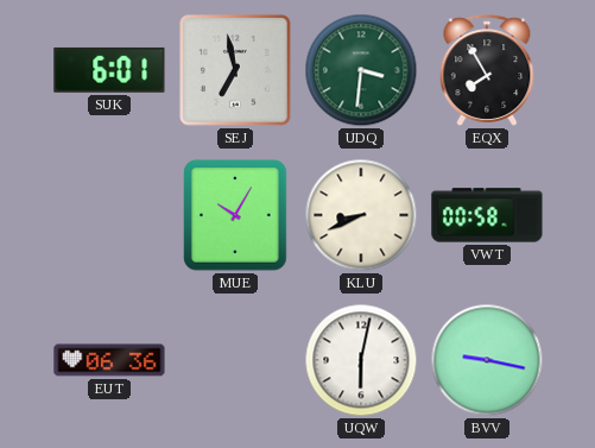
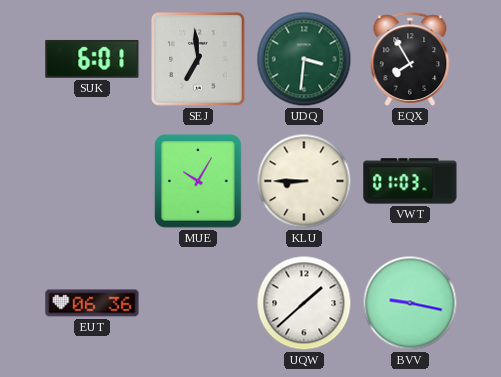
SEJ: 6:58 -> 6:59
KLU: 8:41 -> 8:45
VWT: 00:58 -> 01:03
UQW: 6:02 -> 1:38
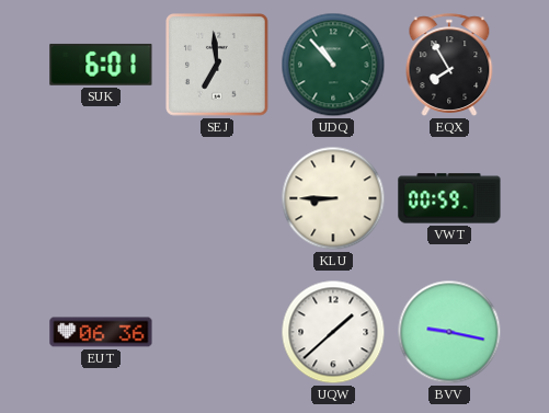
UDQ: 3:31 -> 10:53
MUE: 10:05 -> none
VWT: 01:03 -> 00:59
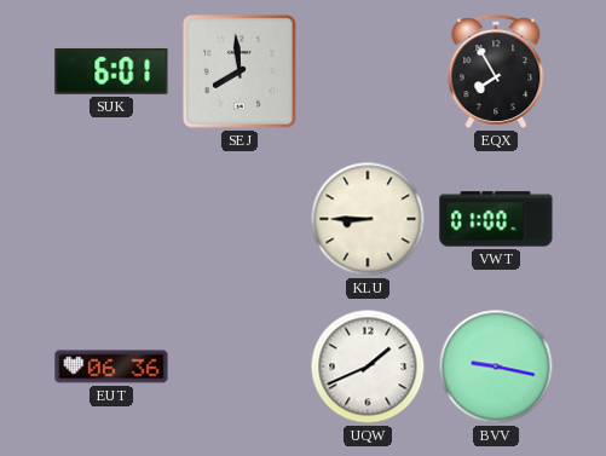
SEJ: 6:59 -> 7:59
UDQ: 10:53 -> none
VWT: 00:59 -> 01:00
UQW: 1:38 -> 1:41
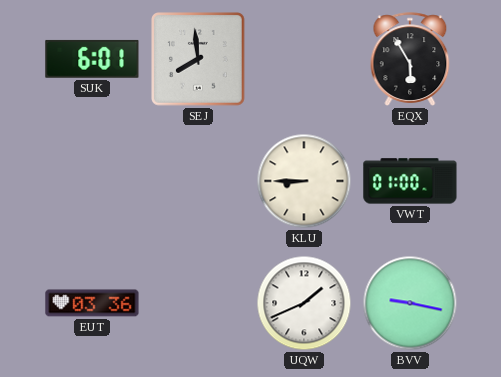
EQX: 7:55 -> 5:55
EUT: 06:36 -> 03:36
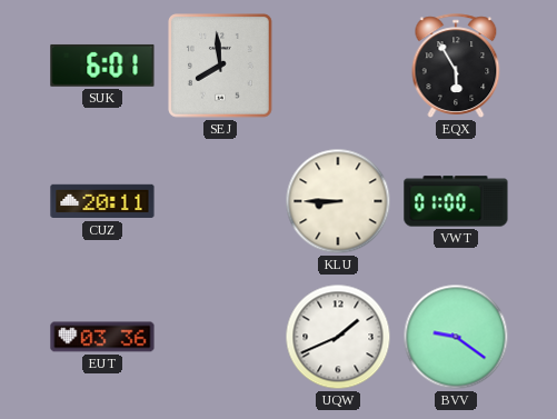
CUZ: none -> 20:11
BVV: 9:17 -> 9:21
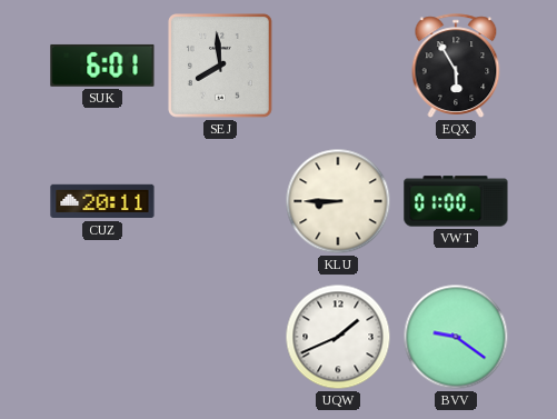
EUT: 03:36 -> none
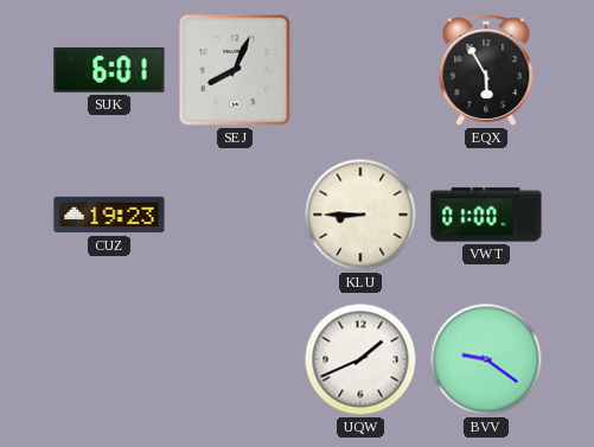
SEJ: 7:59 -> 8:04
CUZ: 20:11 -> 19:23
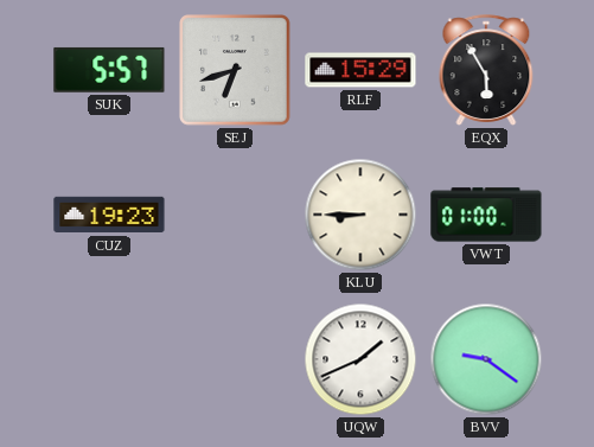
SUK: 6:01 -> 5:57
SEJ: 8:04 -> 6:42
RLF: none -> 15:29
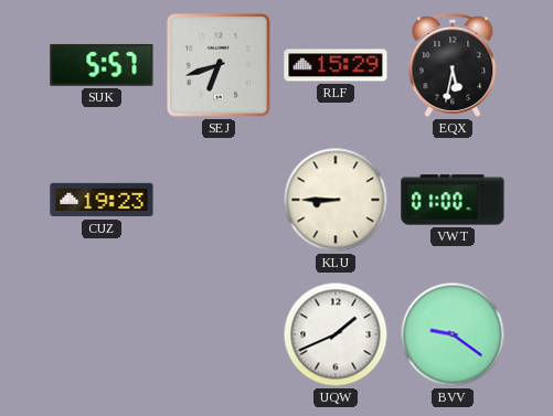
EQX: 5:55 -> 5:32
